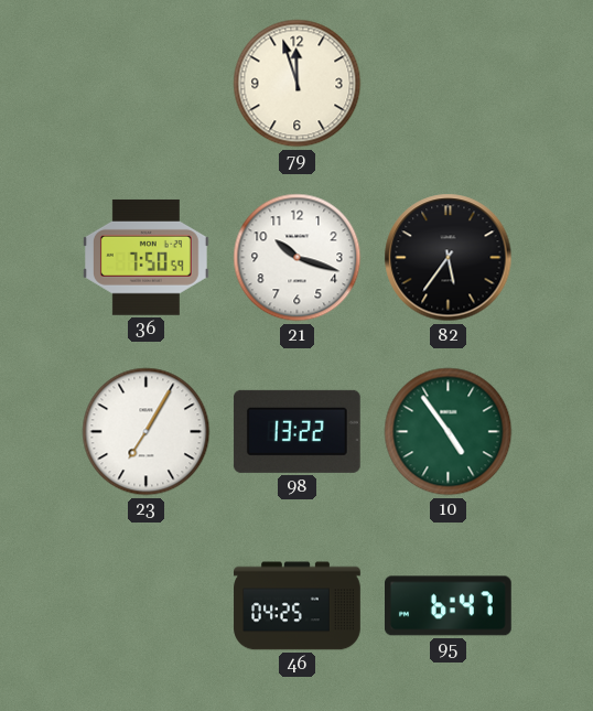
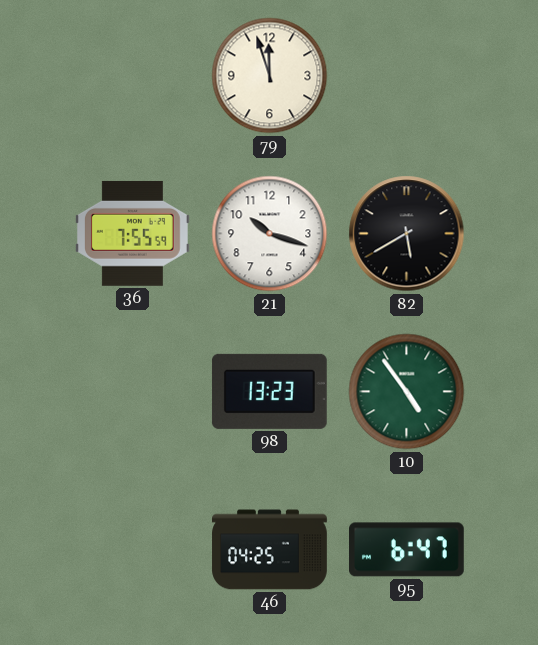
36: 7:50 -> 7:55
82: 5:36 -> 5:40
23: 7:05 -> none
98: 13:22 -> 13:23
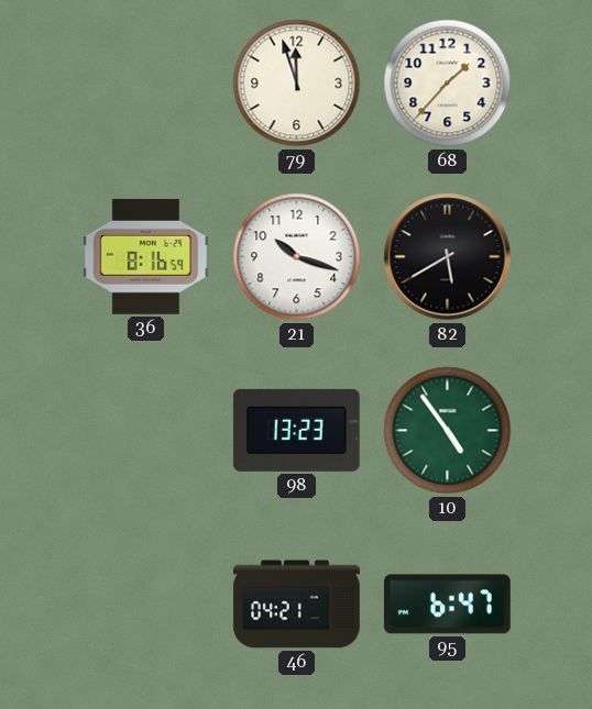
68: none -> 1:37
36: 7:55 -> 8:16
46: 04:25 -> 04:21
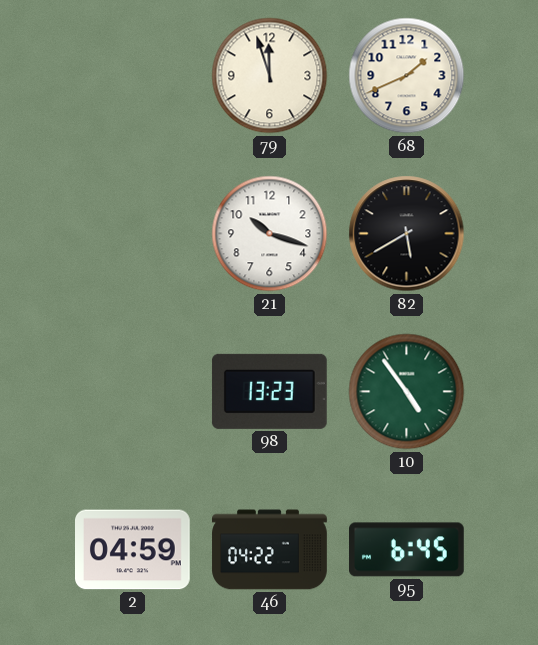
68: 1:37 -> 1:41
36: 8:16 -> none
2: none -> 04:59
46: 04:21 -> 04:22
95: 6:47 -> 6:45
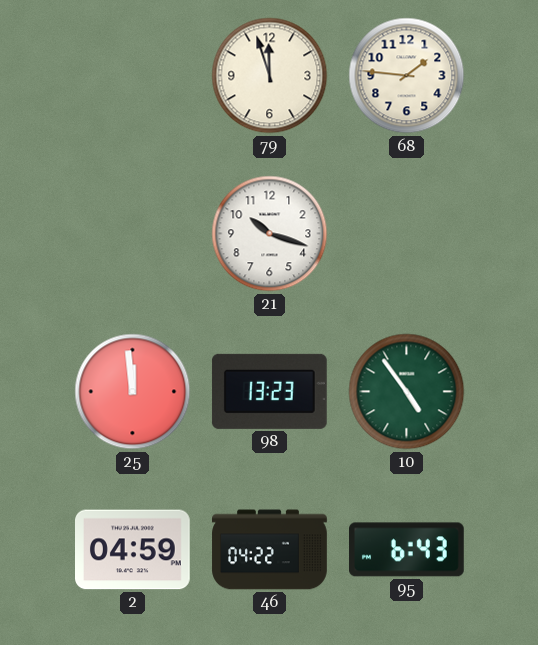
68: 1:41 -> 1:46
82: 5:40 -> none
25: none -> 11:59
95: 6:45 -> 6:43
